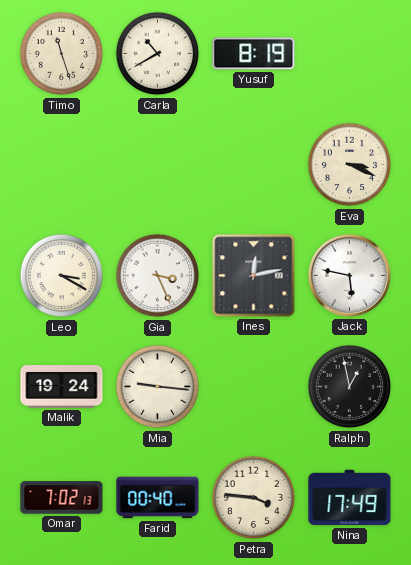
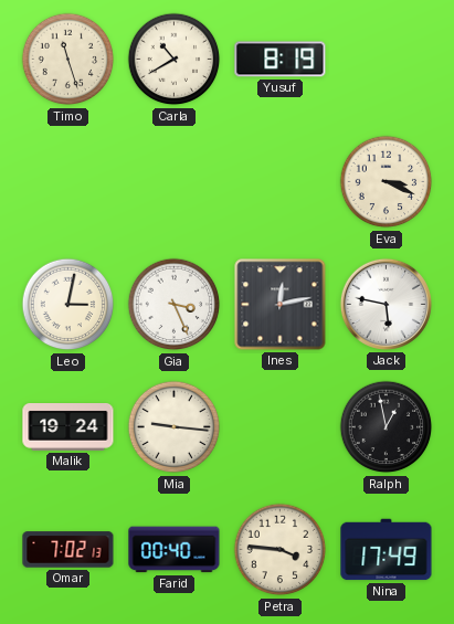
Leo: 3:20 -> 3:02
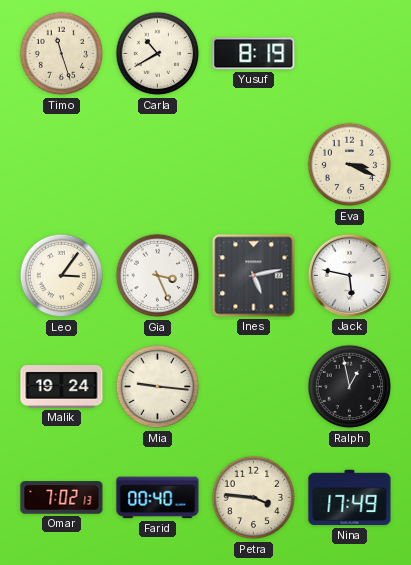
Leo: 3:02 -> 3:06
Ines: 12:13 -> 5:13
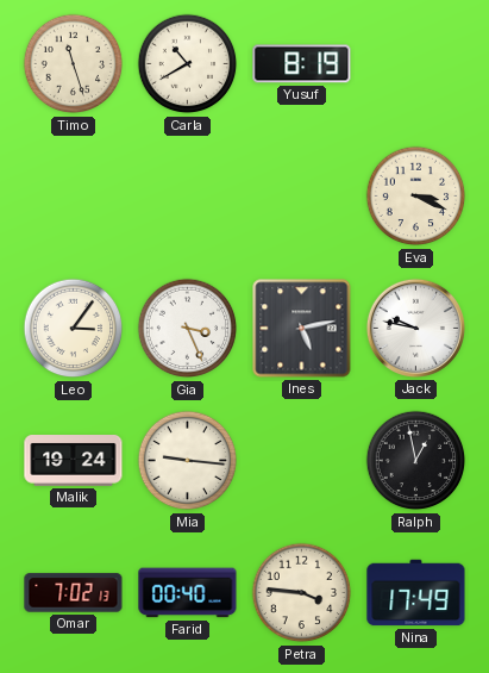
Jack: 5:47 -> 9:47
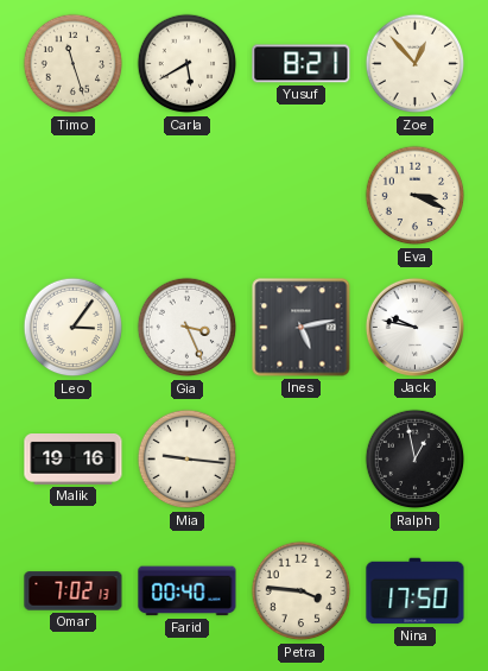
Carla: 10:40 -> 5:40
Yusuf: 8:19 -> 8:21
Zoe: none -> 12:53
Malik: 19:24 -> 19:16
Nina: 17:49 -> 17:50
